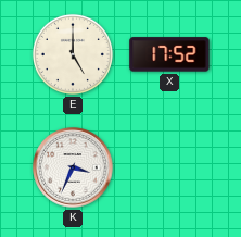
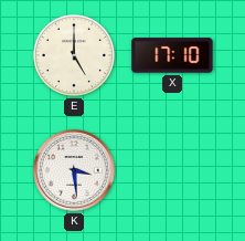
X: 17:52 -> 17:10
K: 3:34 -> 3:29
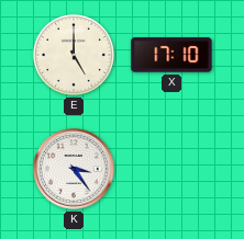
K: 3:29 -> 3:24
